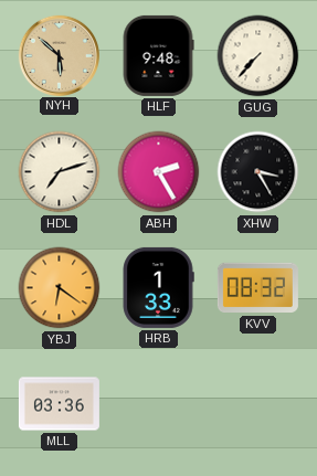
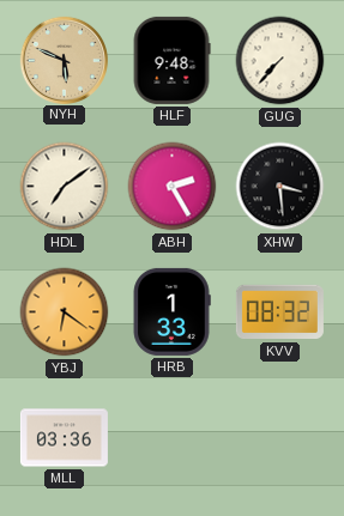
NYH: 5:52 -> 5:49
HDL: 7:12 -> 7:09
XHW: 3:25 -> 3:29
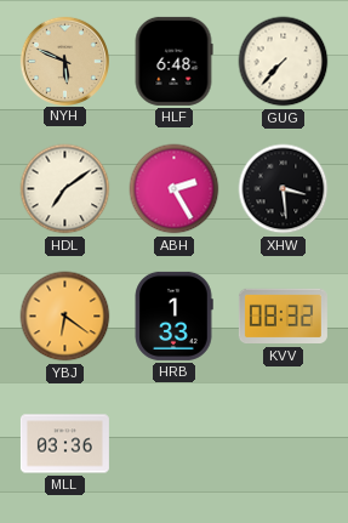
HLF: 9:48 -> 6:48
